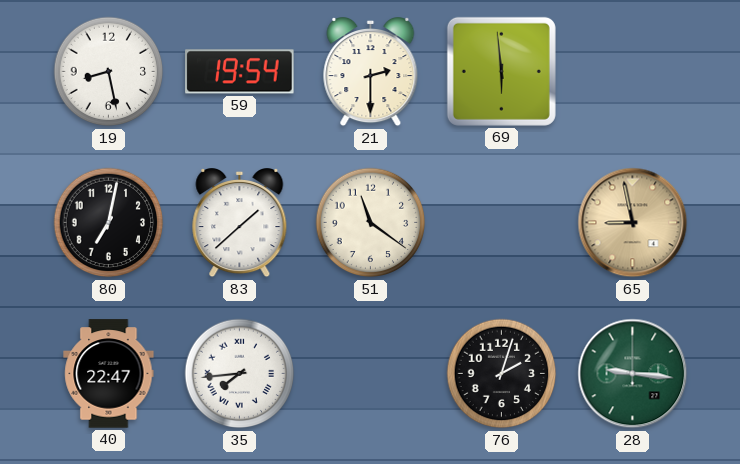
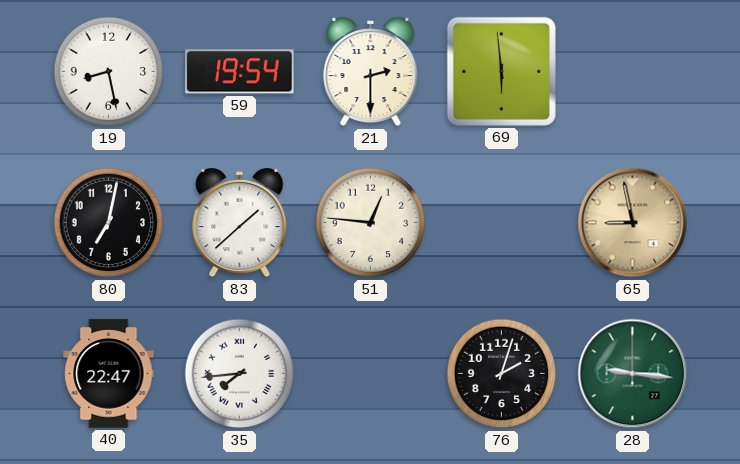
51: 11:21 -> 12:46
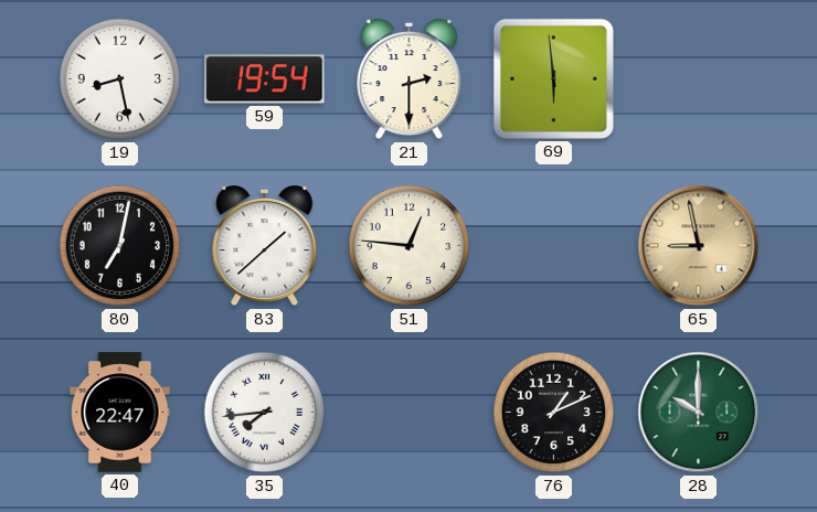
76: 2:03 -> 1:11
28: 9:16 -> 10:00
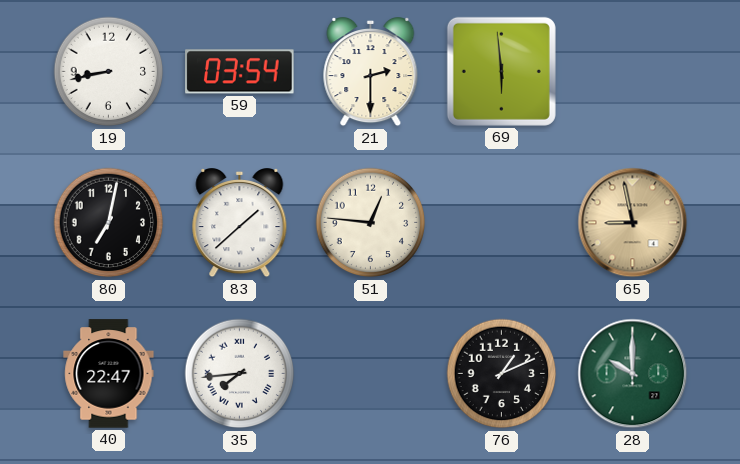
19: 8:28 -> 8:43
59: 19:54 -> 03:54
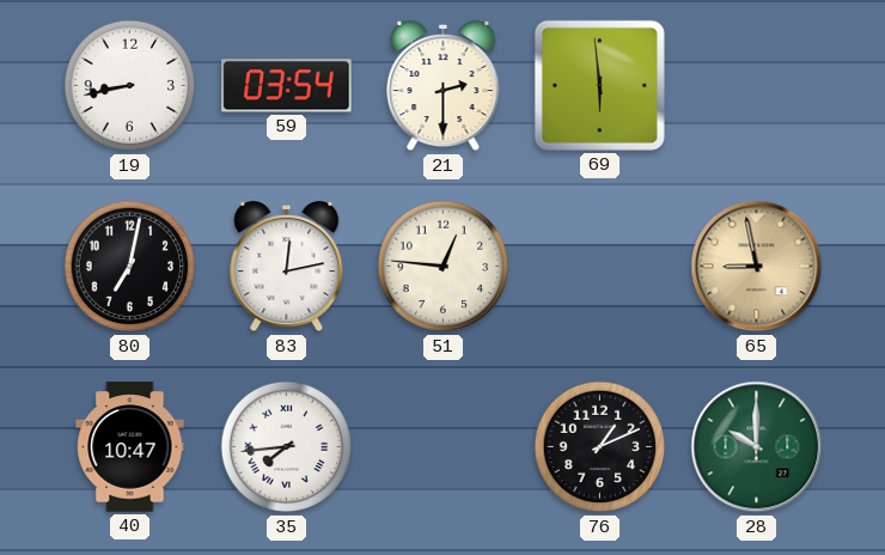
83: 1:38 -> 12:13
40: 22:47 -> 10:47
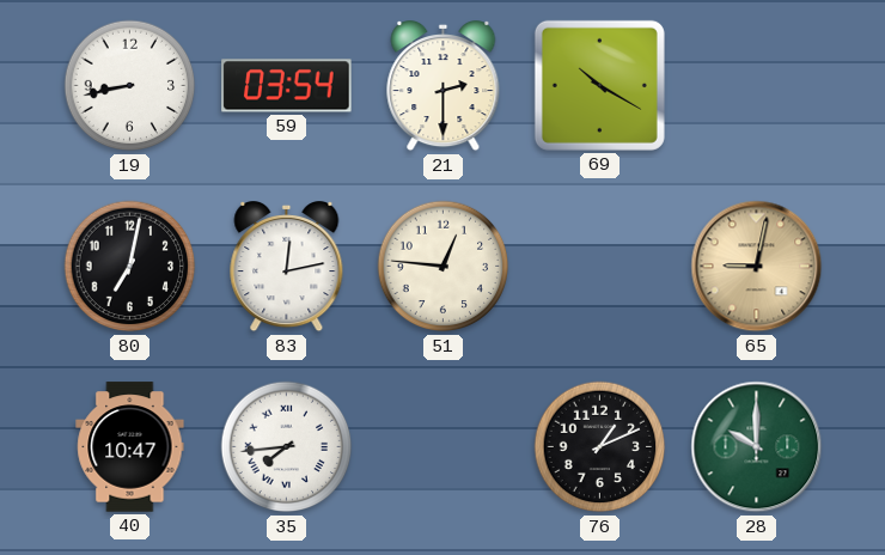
69: 5:59 -> 10:20
65: 8:58 -> 9:02
